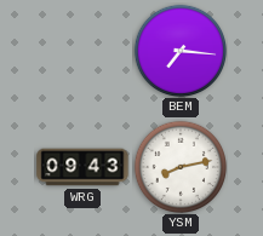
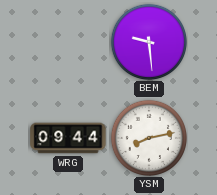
BEM: 7:16 -> 9:29
WRG: 09:43 -> 09:44
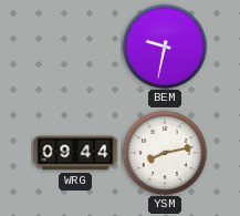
BEM: 9:29 -> 9:32
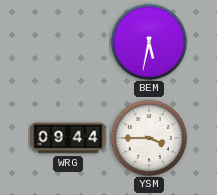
BEM: 9:32 -> 5:32
YSM: 8:13 -> 3:45
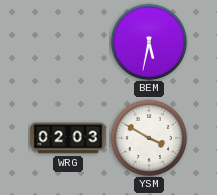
WRG: 09:44 -> 02:03
YSM: 3:45 -> 3:50
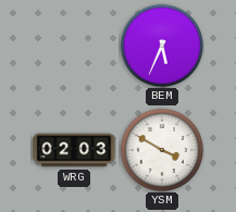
BEM: 5:32 -> 5:34
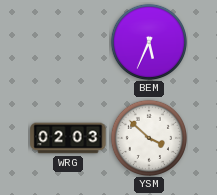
YSM: 3:50 -> 3:52
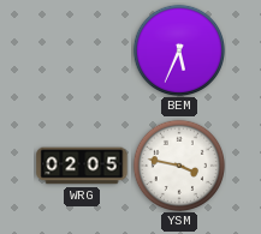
WRG: 02:03 -> 02:05
YSM: 3:52 -> 3:47
